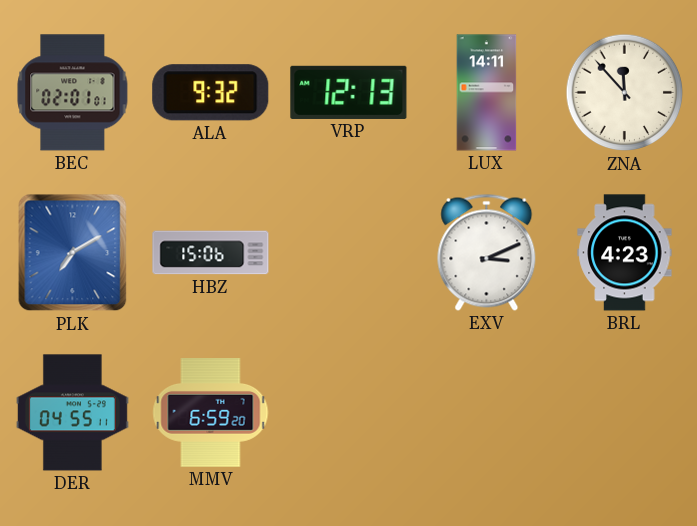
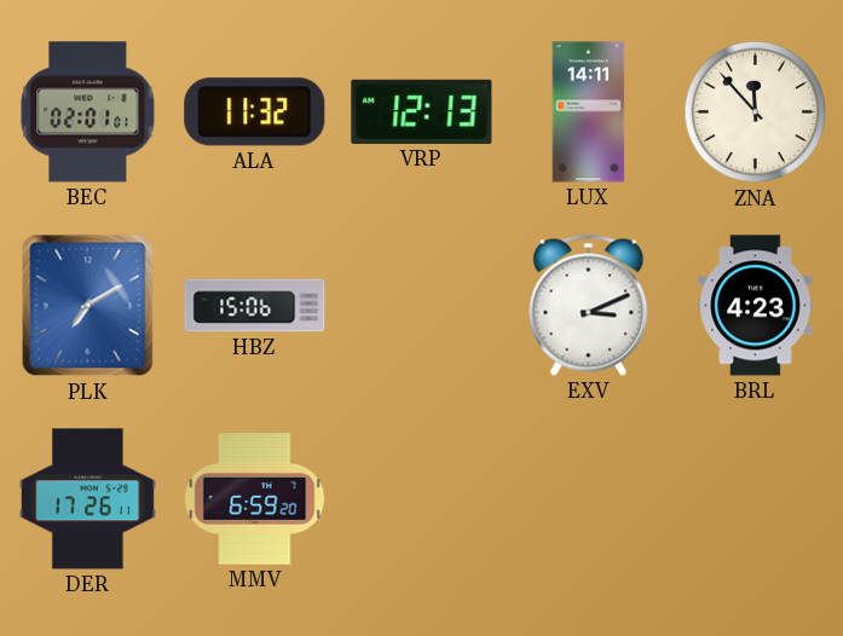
ALA: 9:32 -> 11:32
DER: 04:55 -> 17:26
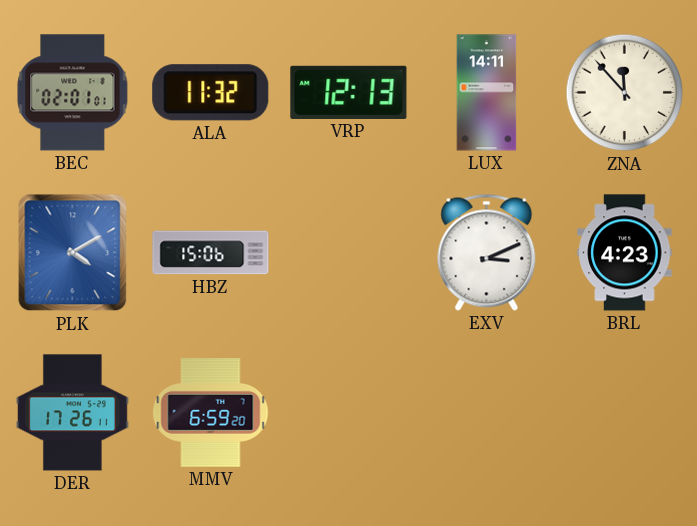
PLK: 7:10 -> 4:10
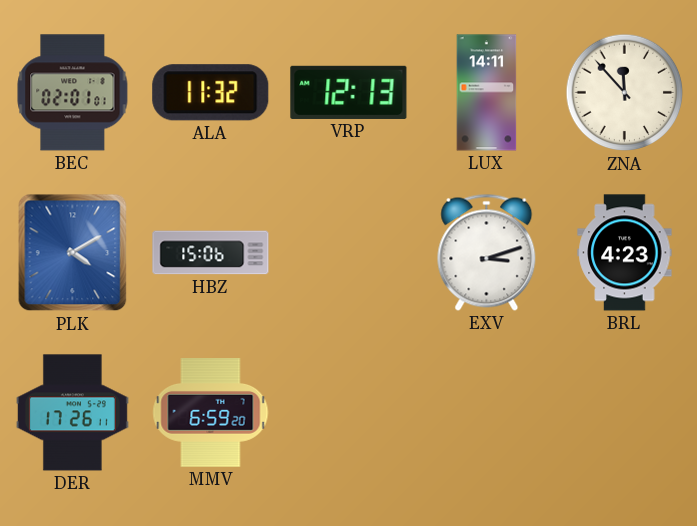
EXV: 3:11 -> 3:12
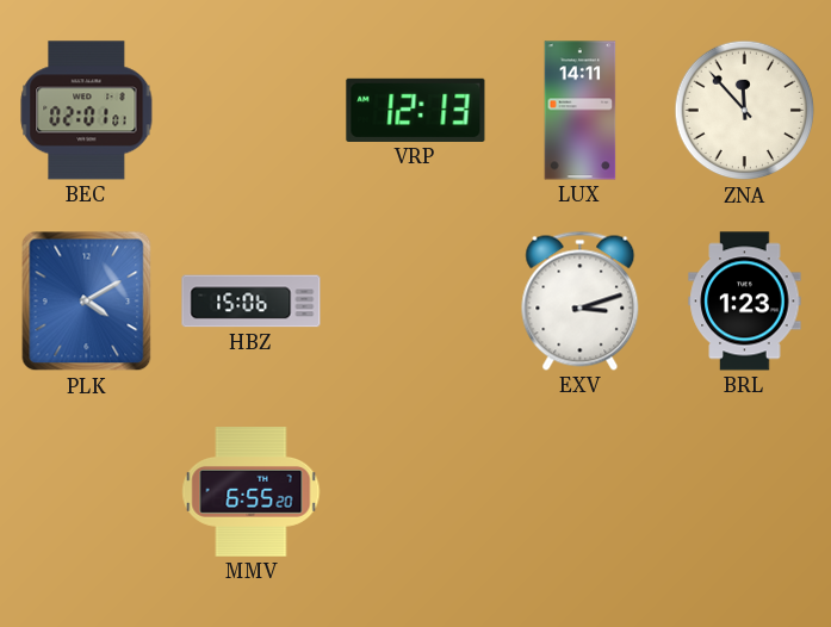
ALA: 11:32 -> none
BRL: 4:23 -> 1:23
DER: 17:26 -> none
MMV: 6:59 -> 6:55
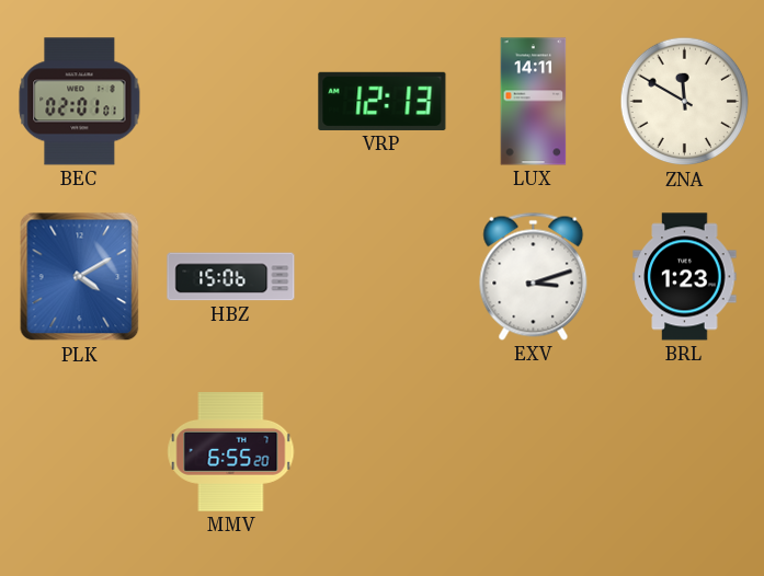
ZNA: 11:53 -> 11:50
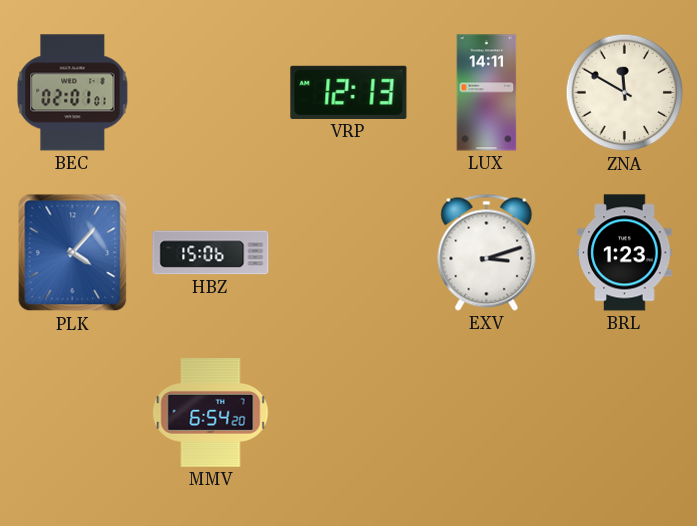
PLK: 4:10 -> 4:07
MMV: 6:55 -> 6:54
